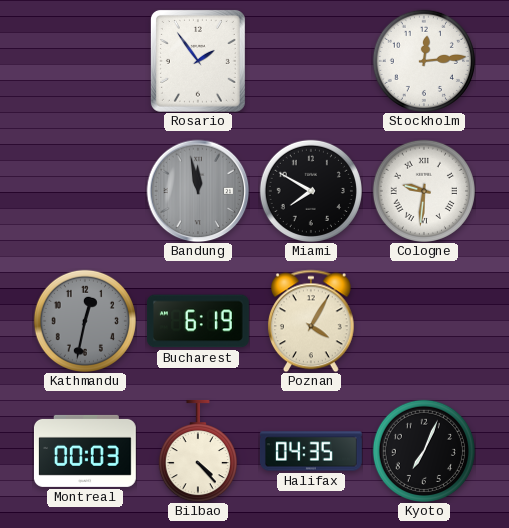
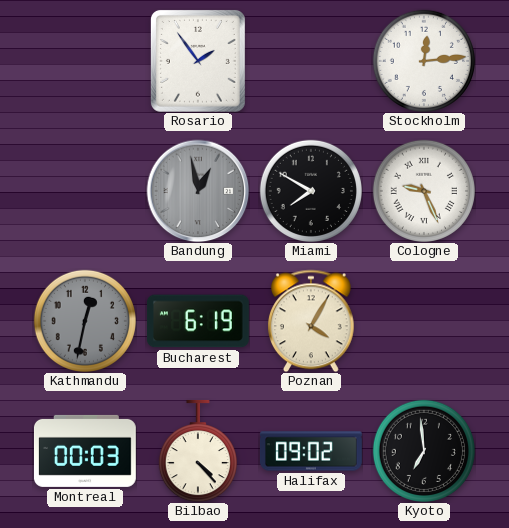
Bandung: 11:58 -> 12:58
Cologne: 9:31 -> 9:26
Halifax: 04:35 -> 09:02
Kyoto: 7:04 -> 6:59
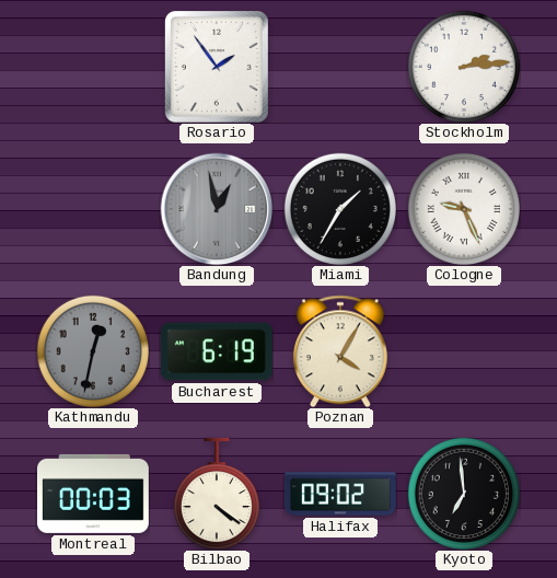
Stockholm: 12:14 -> 2:14
Miami: 7:50 -> 1:35
Bilbao: 4:23 -> 4:21
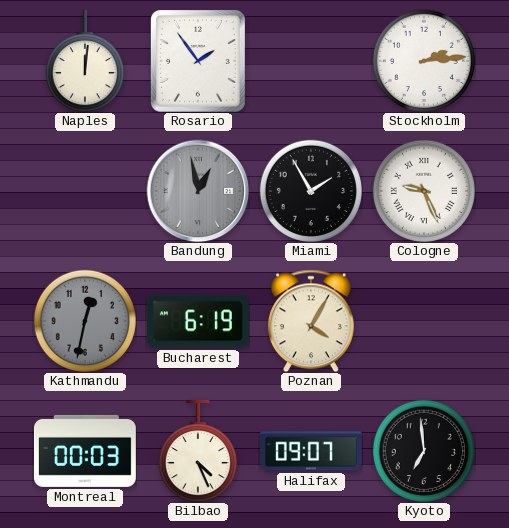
Naples: none -> 12:01
Miami: 1:35 -> 1:55
Bilbao: 4:21 -> 4:26
Halifax: 09:02 -> 09:07
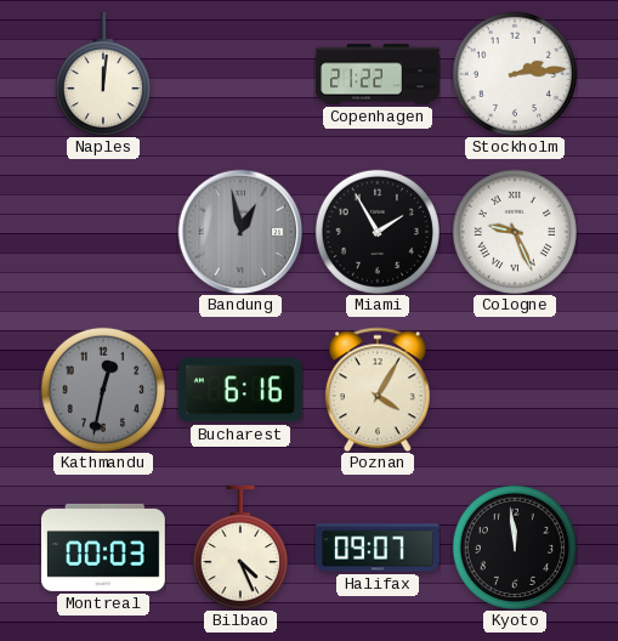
Rosario: 1:54 -> none
Copenhagen: none -> 21:22
Bucharest: 6:19 -> 6:16
Kyoto: 6:59 -> 11:59
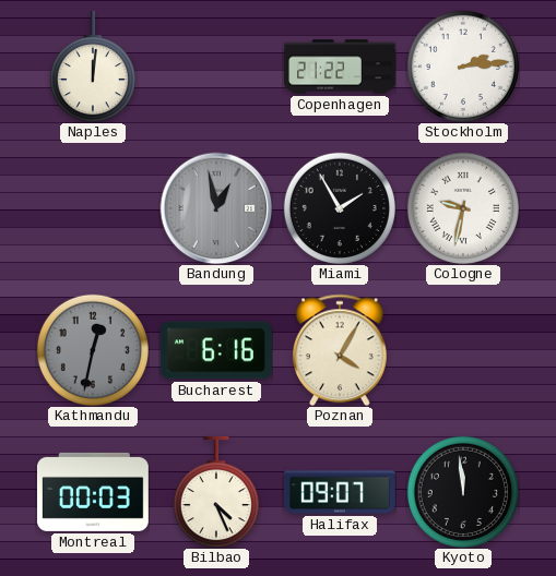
Cologne: 9:26 -> 9:32
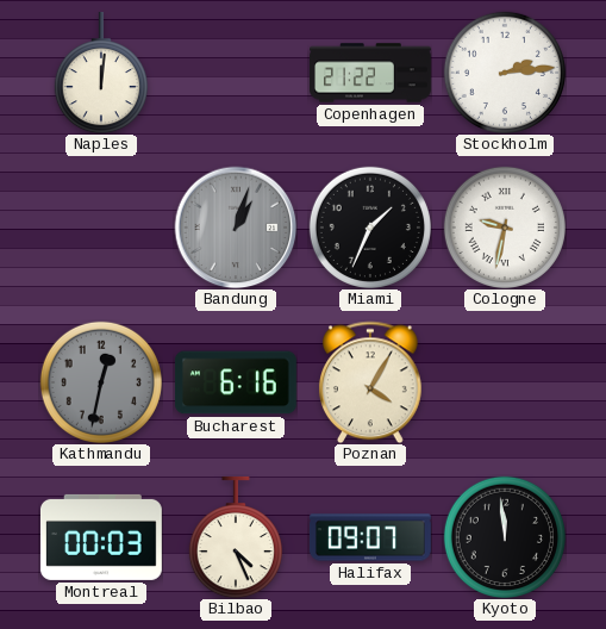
Bandung: 12:58 -> 1:03
Miami: 1:55 -> 1:34
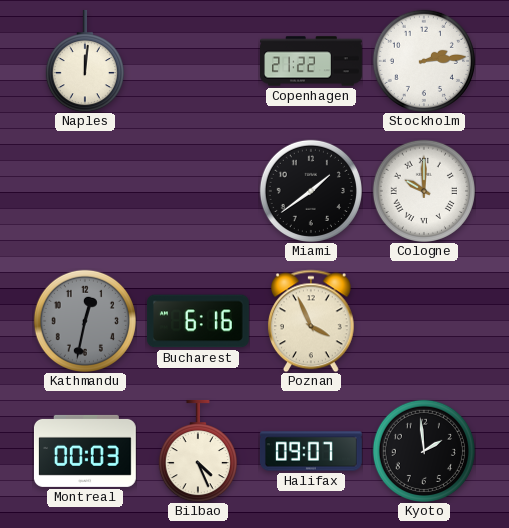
Bandung: 1:03 -> none
Miami: 1:34 -> 1:39
Cologne: 9:32 -> 10:00
Poznan: 4:05 -> 3:56
Kyoto: 11:59 -> 1:59
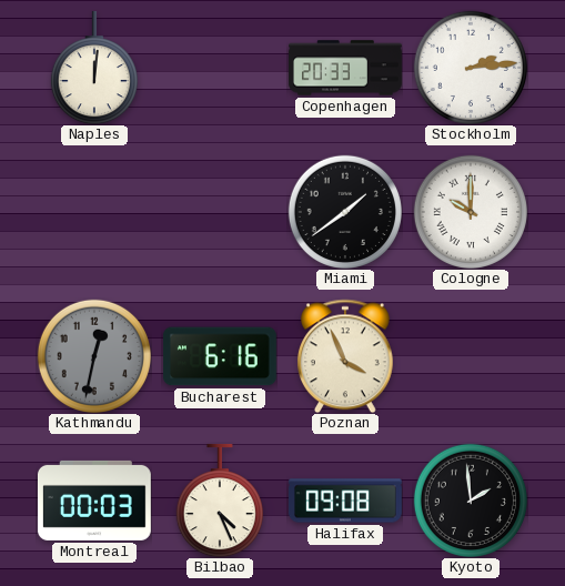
Copenhagen: 21:22 -> 20:33
Halifax: 09:07 -> 09:08
